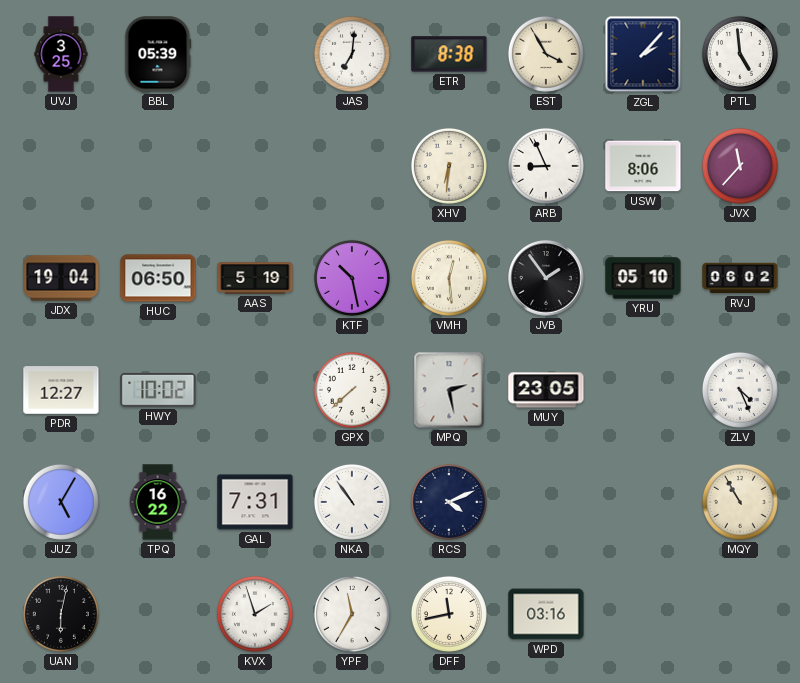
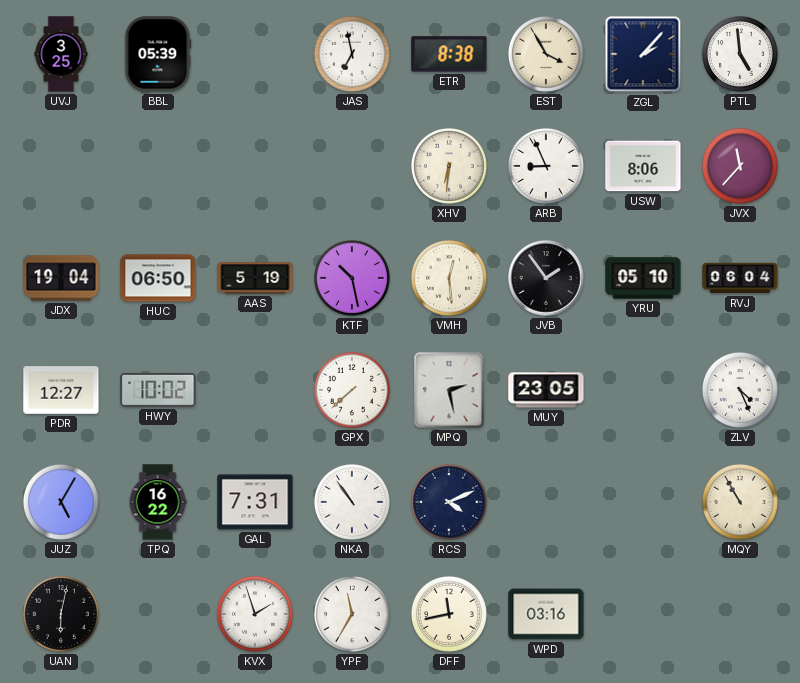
JAS: 7:01 -> 6:58
RVJ: 06:02 -> 06:04
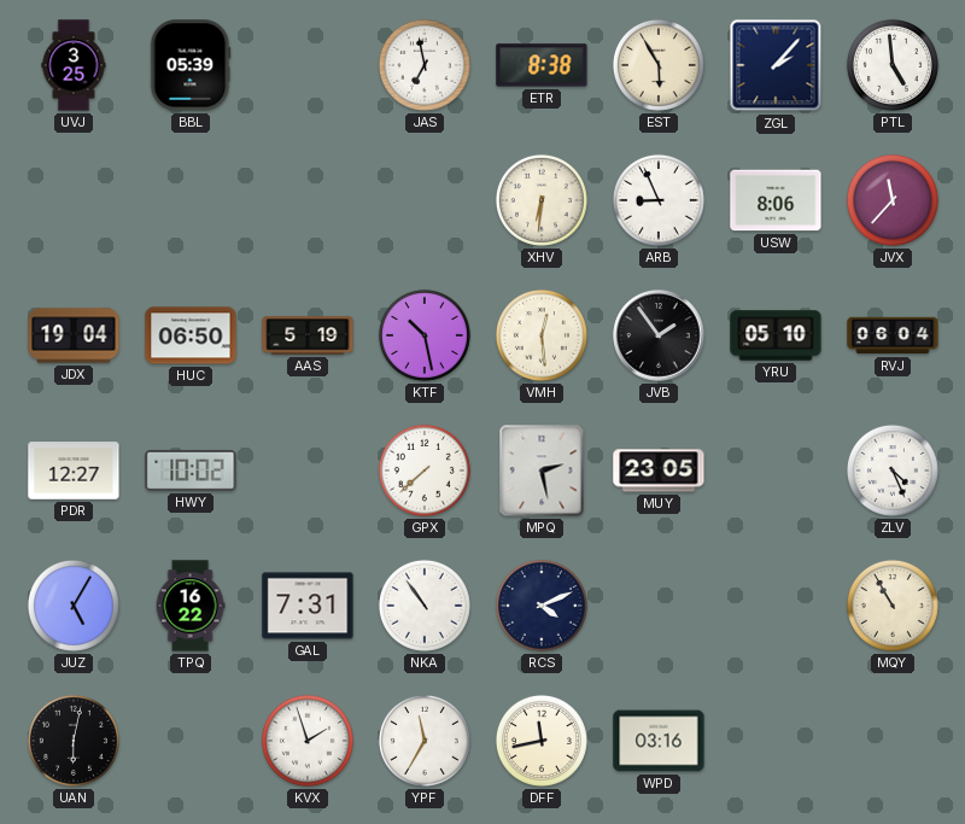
EST: 3:55 -> 5:55
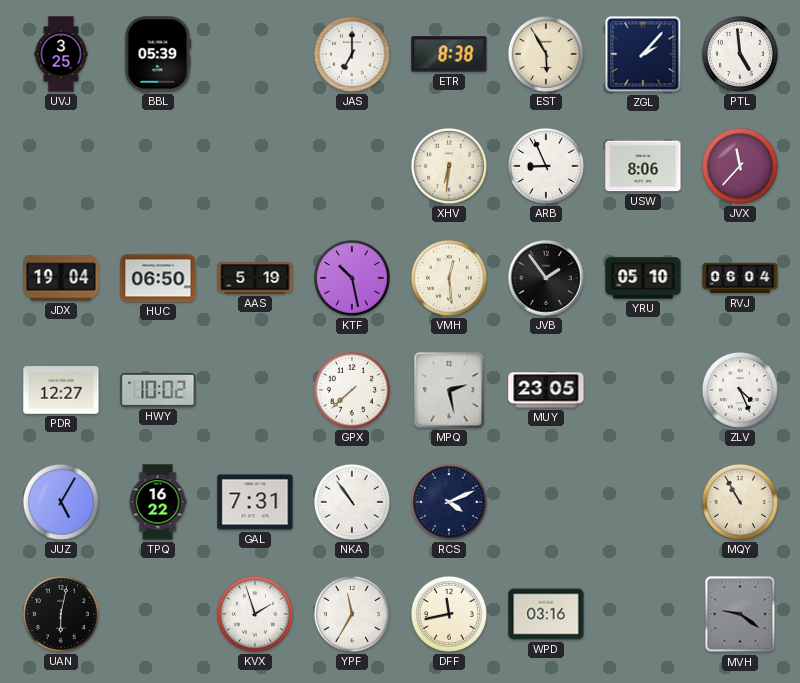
JAS: 6:58 -> 7:00
MVH: none -> 9:21
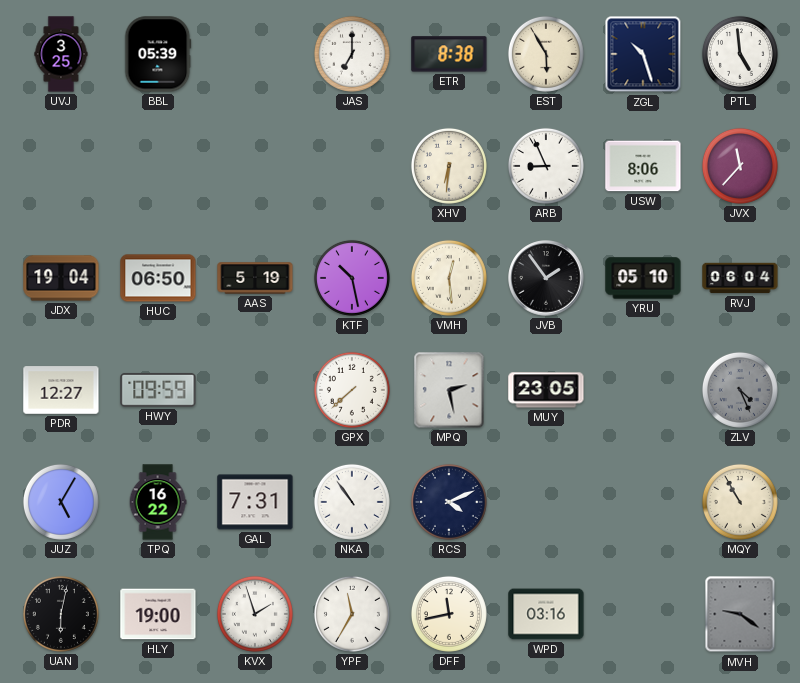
ZGL: 2:07 -> 10:27
HWY: 10:02 -> 09:59
ZLV dial: white -> grey
HLY: none -> 19:00
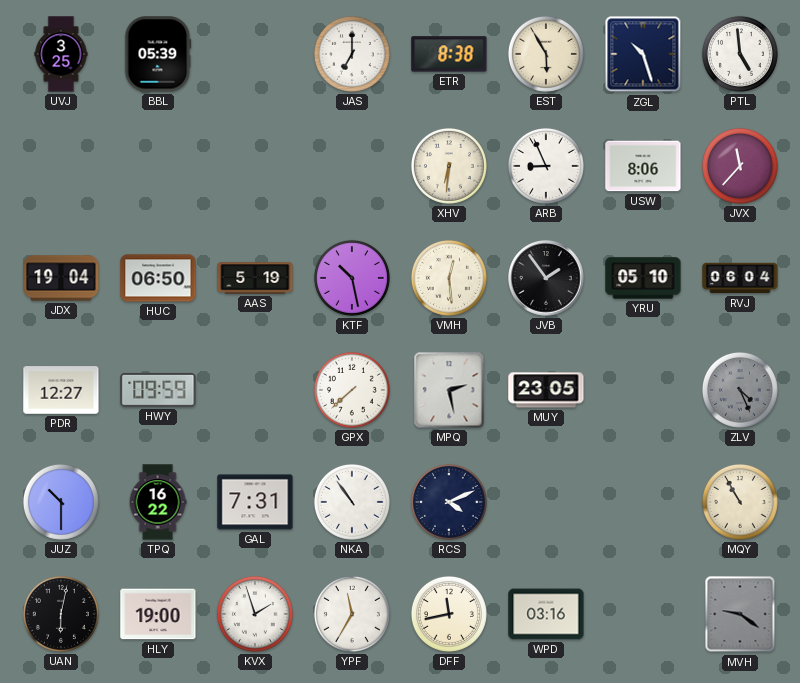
JUZ: 5:05 -> 10:30
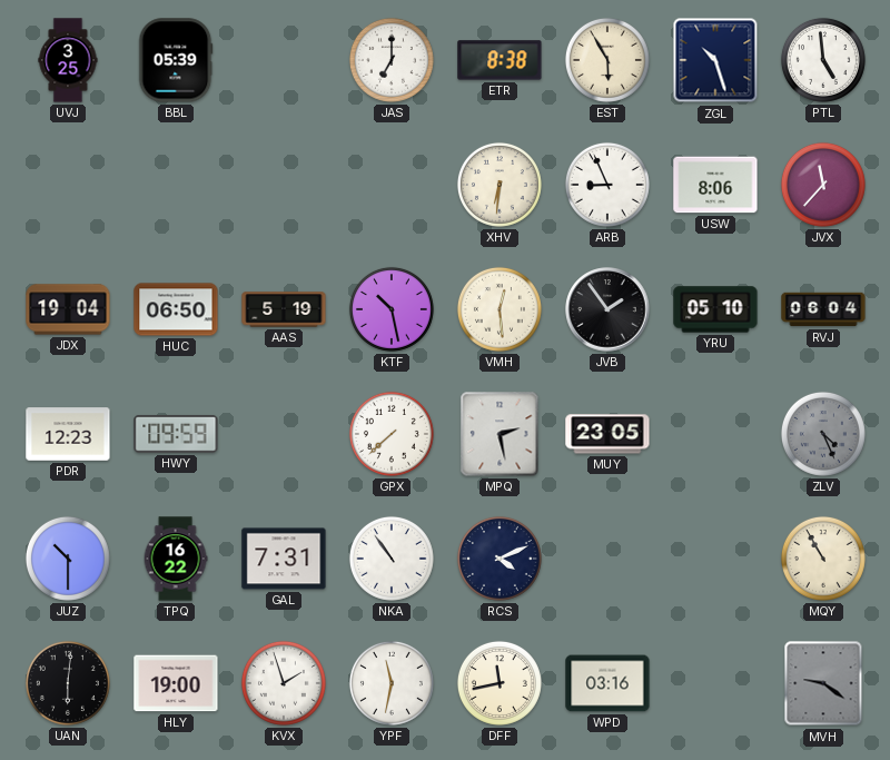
PDR: 12:27 -> 12:23
UAN: 6:02 -> 6:01
YPF: 11:35 -> 11:32
